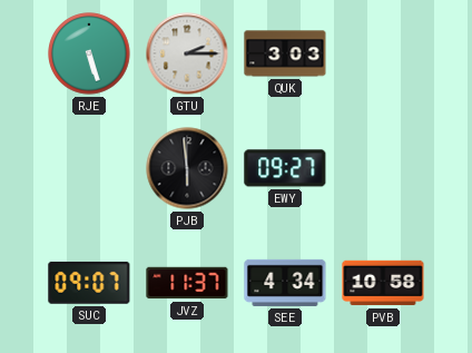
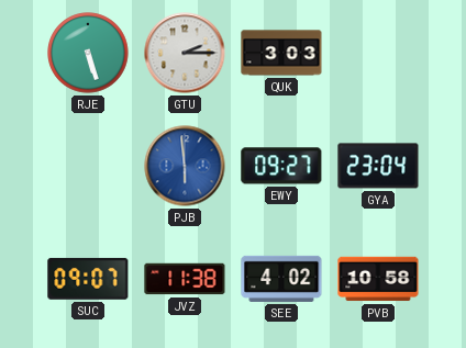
PJB dial: black -> blue
GYA: none -> 23:04
JVZ: 11:37 -> 11:38
SEE: 4:34 -> 4:02
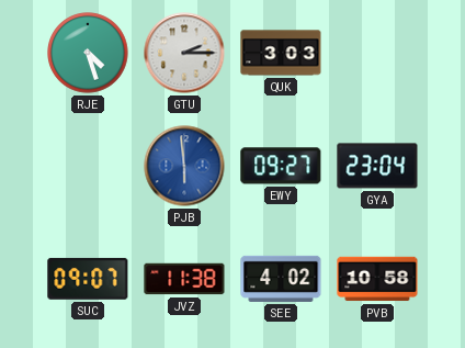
RJE: 5:27 -> 4:27
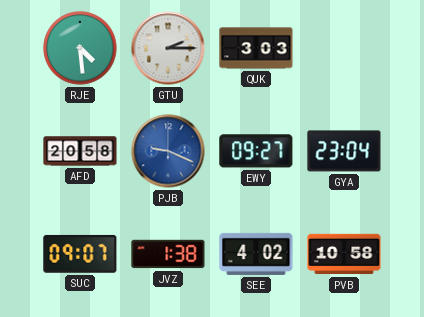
RJE: 4:27 -> 4:29
AFD: none -> 20:58
PJB: 5:59 -> 9:19
JVZ: 11:38 -> 1:38
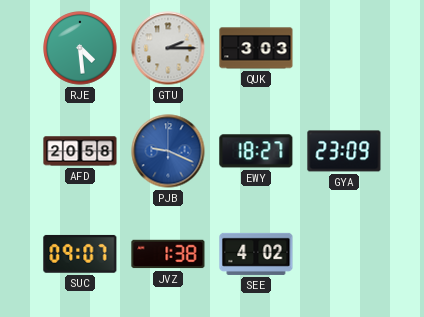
EWY: 09:27 -> 18:27
GYA: 23:04 -> 23:09
PVB: 10:58 -> none
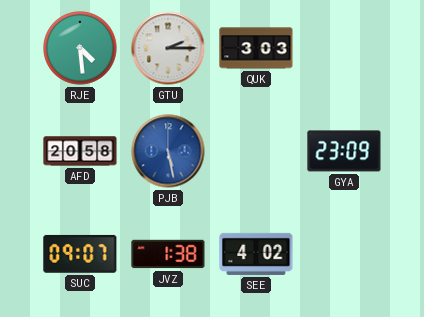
PJB: 9:19 -> 5:28
EWY: 18:27 -> none
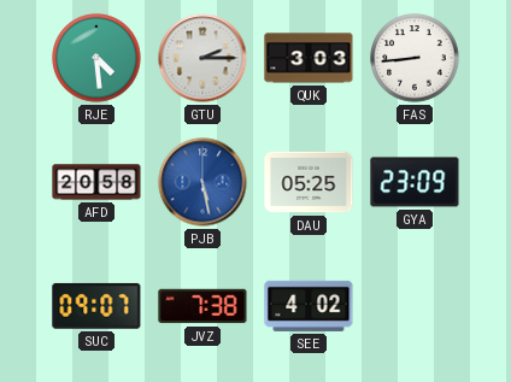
FAS: none -> 8:44
DAU: none -> 05:25
JVZ: 1:38 -> 7:38
